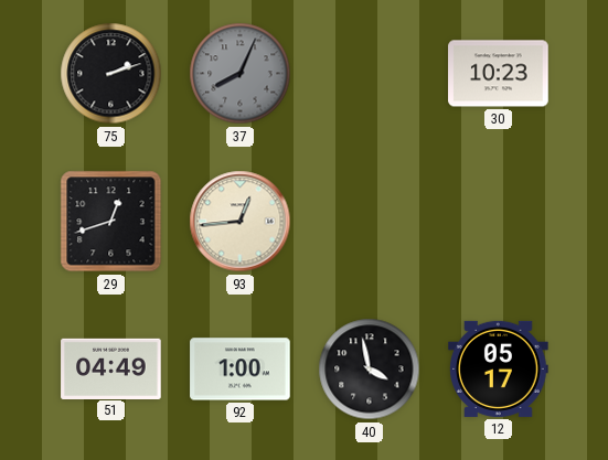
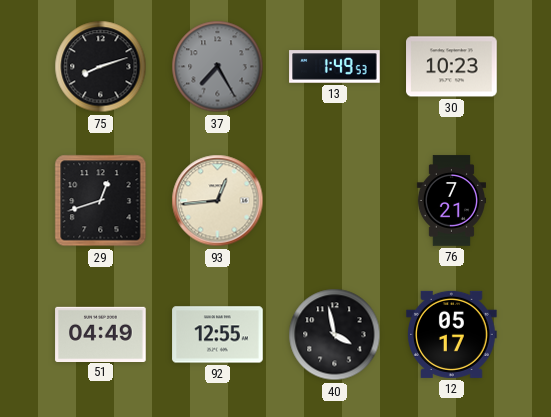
75: 2:12 -> 8:12
37: 8:04 -> 7:25
13: none -> 1:49
76: none -> 7:21
92: 1:00 -> 12:55
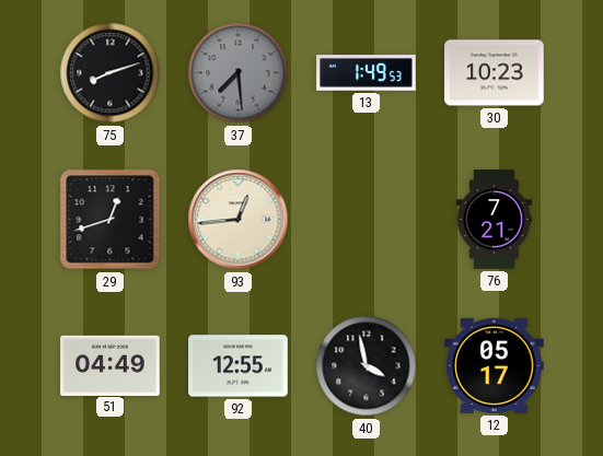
37: 7:25 -> 7:29
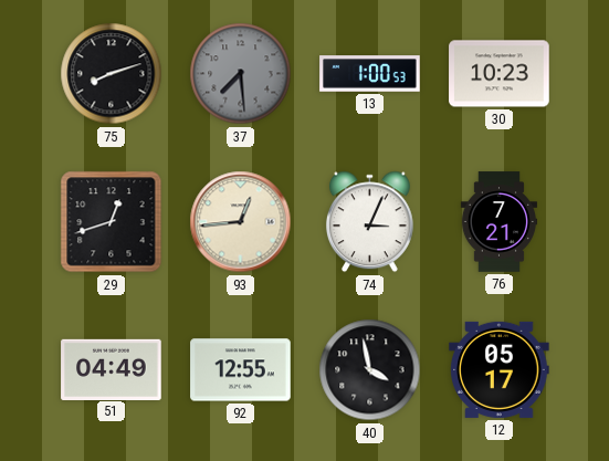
13: 1:49 -> 1:00
74: none -> 3:04
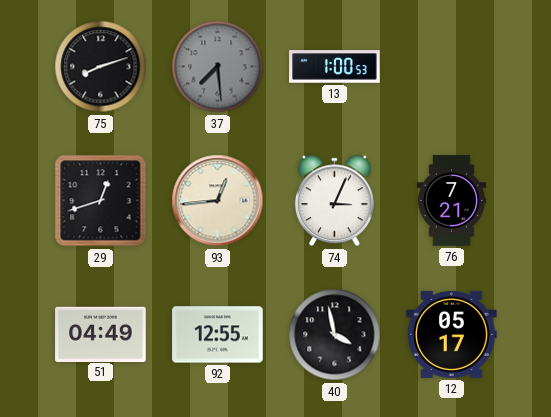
30: 10:23 -> none
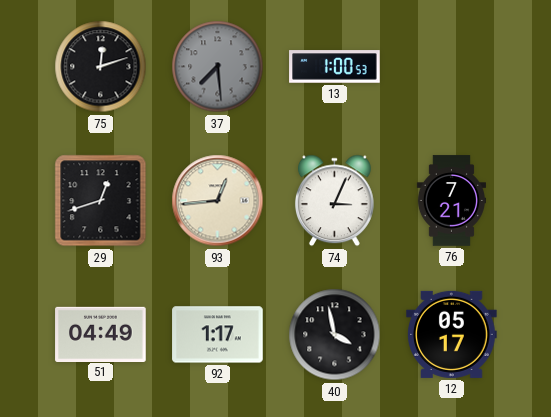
75: 8:12 -> 12:12
92: 12:55 -> 1:17
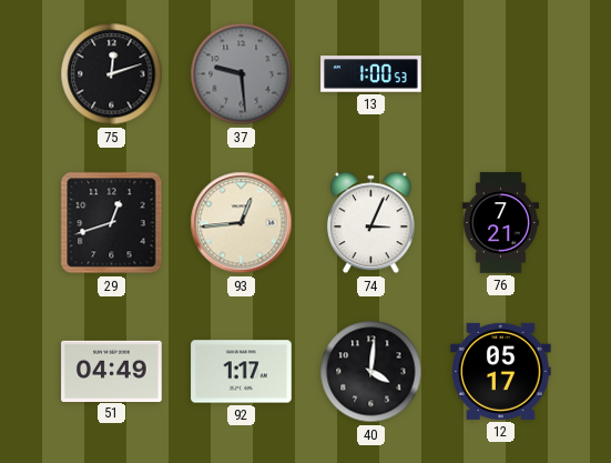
37: 7:29 -> 9:29
40: 3:58 -> 4:01
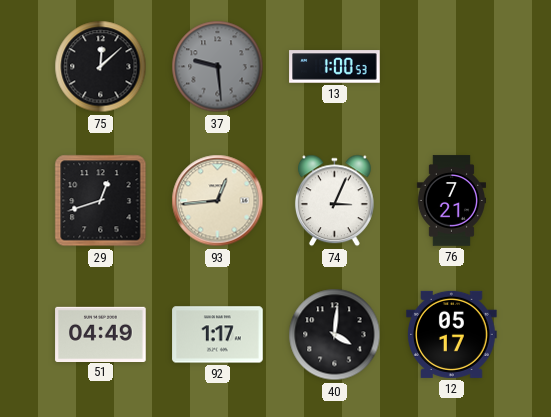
75: 12:12 -> 12:08
